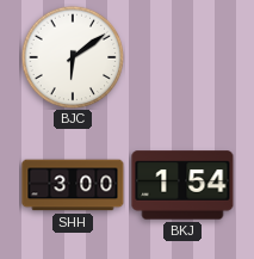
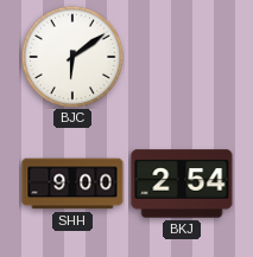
SHH: 3:00 -> 9:00
BKJ: 1:54 -> 2:54
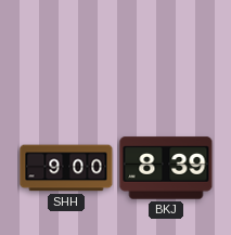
BJC: 6:09 -> none
BKJ: 2:54 -> 8:39
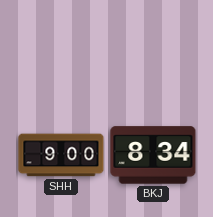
BKJ: 8:39 -> 8:34
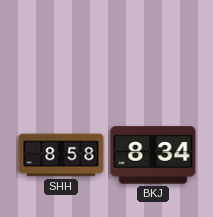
SHH: 9:00 -> 8:58
